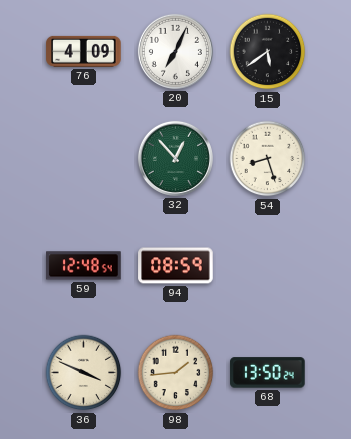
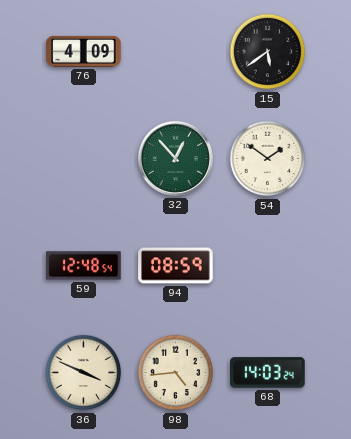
20: 7:04 -> none
54: 8:27 -> 1:51
98: 1:44 -> 4:44
68: 13:50 -> 14:03
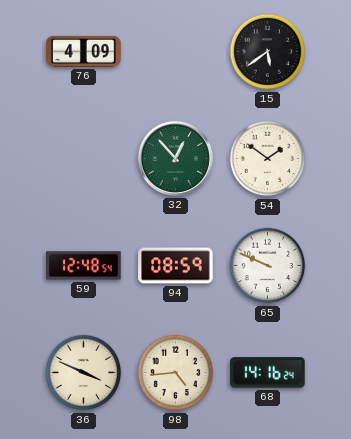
65: none -> 9:49
68: 14:03 -> 14:16
